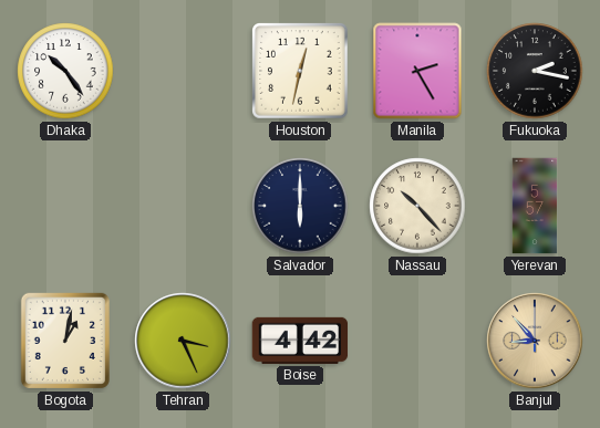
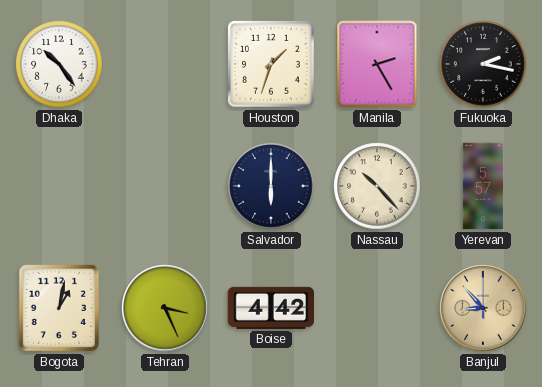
Houston: 12:32 -> 1:33
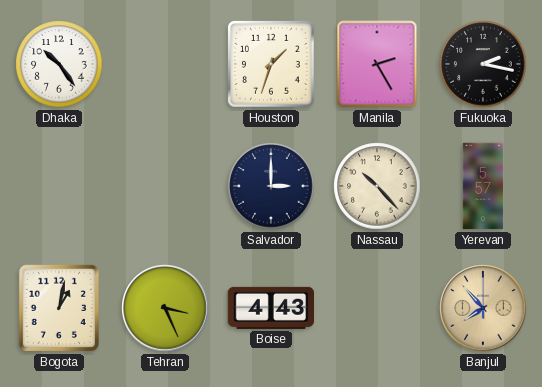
Salvador: 6:00 -> 3:00
Boise: 4:42 -> 4:43
Banjul: 8:53 -> 7:53
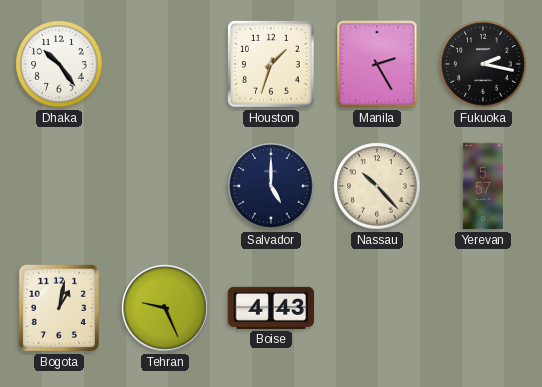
Salvador: 3:00 -> 5:00
Tehran: 3:26 -> 9:26
Banjul: 7:53 -> none
